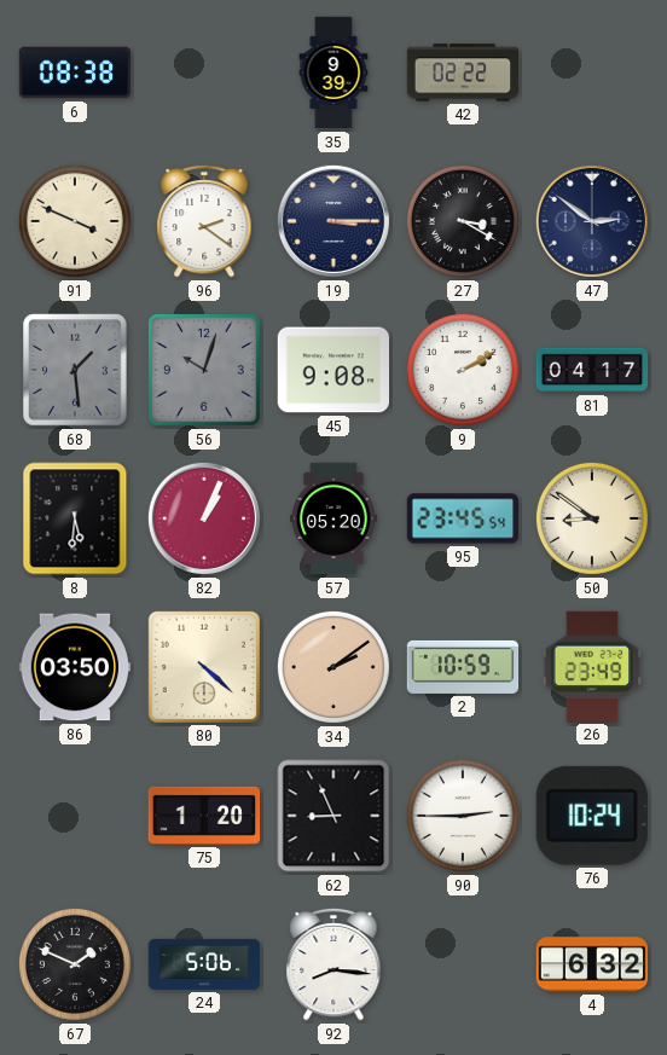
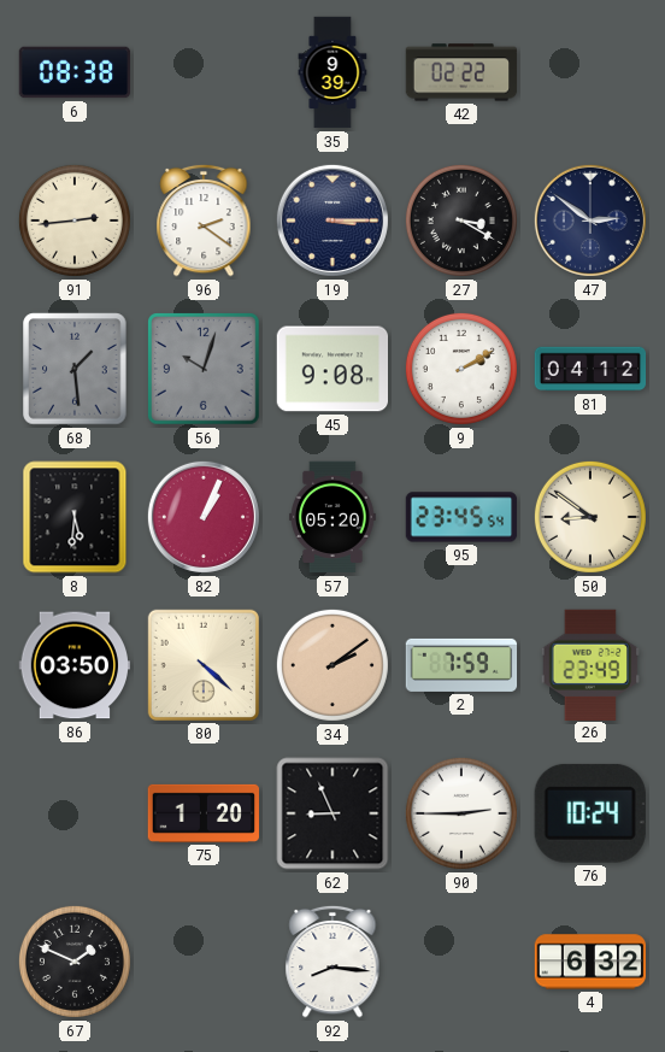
91: 3:49 -> 2:44
81: 04:17 -> 04:12
2: 10:59 -> 7:59
24: 5:06 -> none
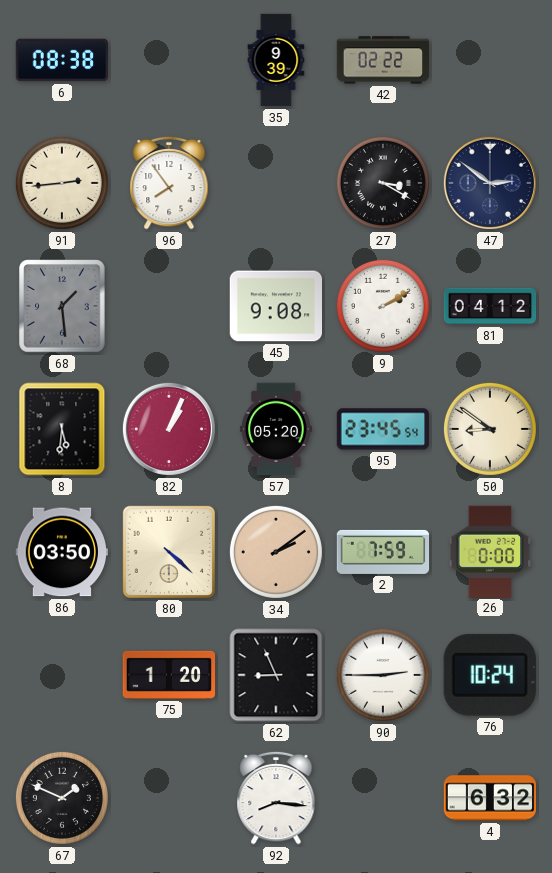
96: 2:21 -> 7:54
19: 3:15 -> none
56: 10:03 -> none
26: 23:49 -> 0:00
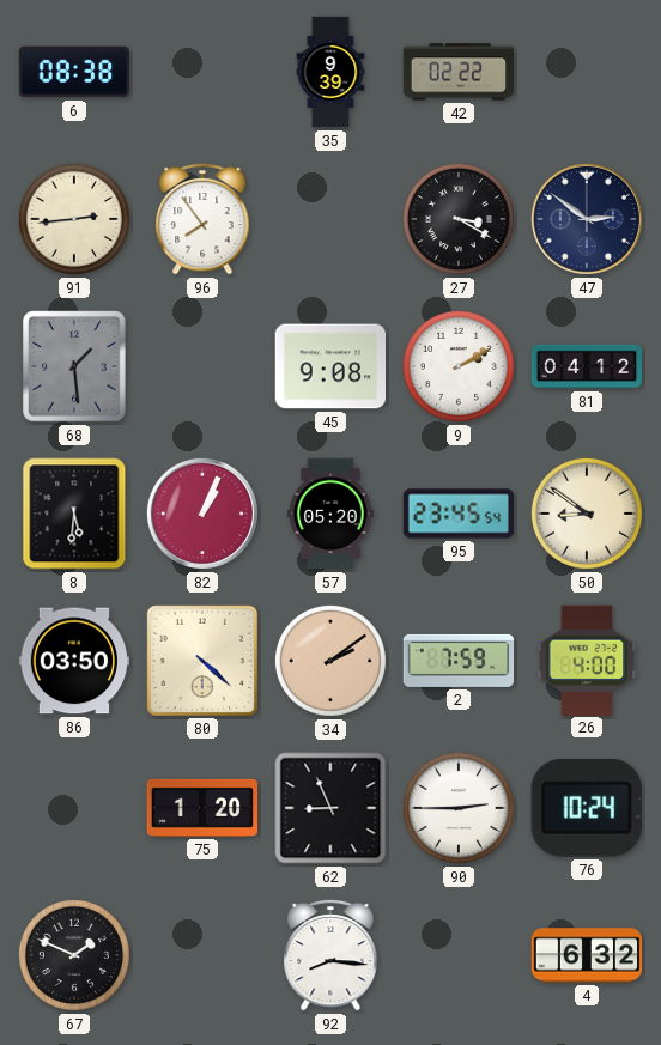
26: 0:00 -> 4:00
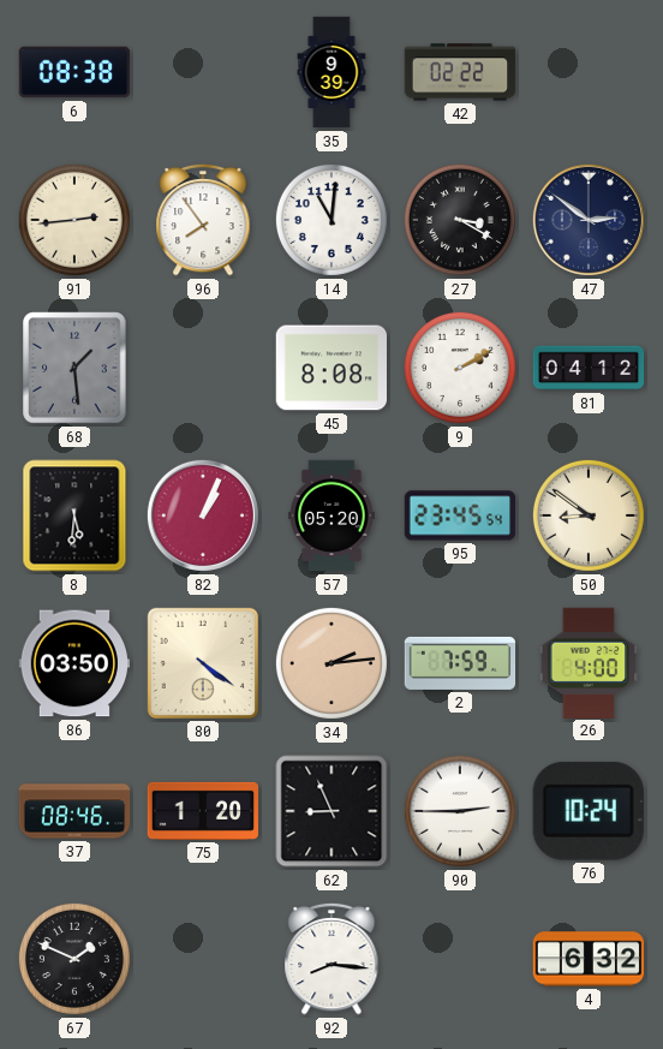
14: none -> 11:01
45: 9:08 -> 8:08
80: 4:22 -> 4:21
34: 2:09 -> 2:14
37: none -> 08:46
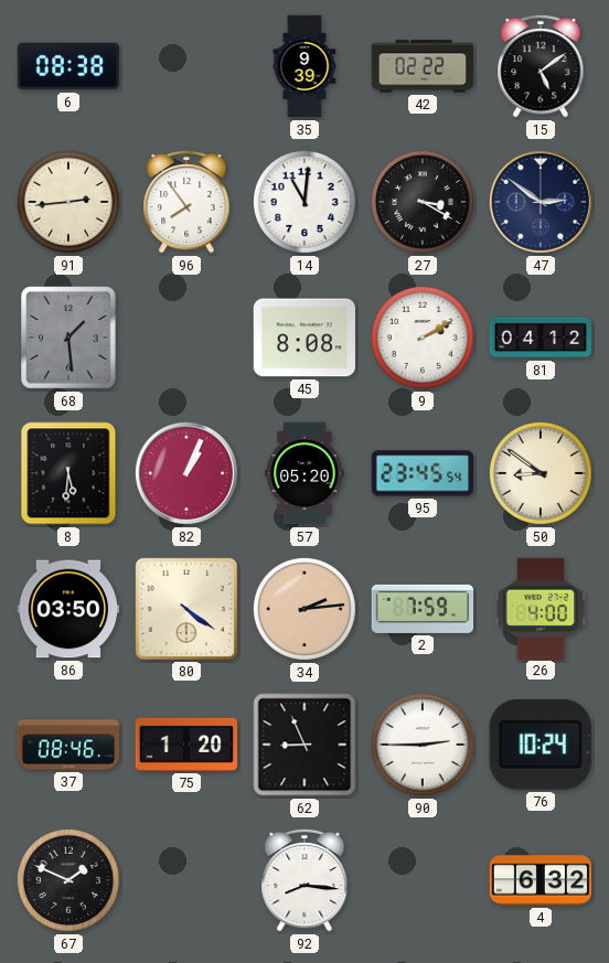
15: none -> 5:09
